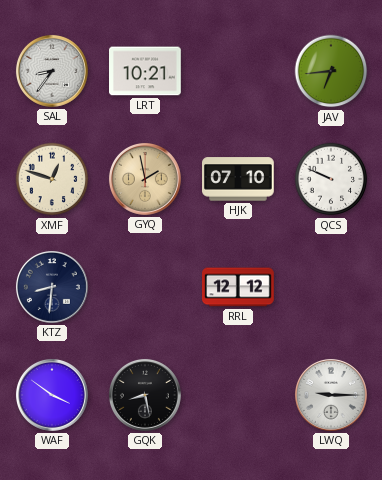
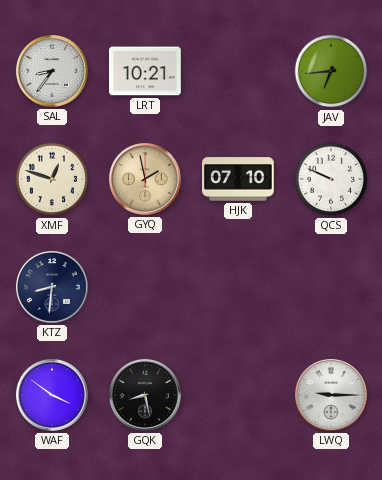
RRL: 12:12 -> none
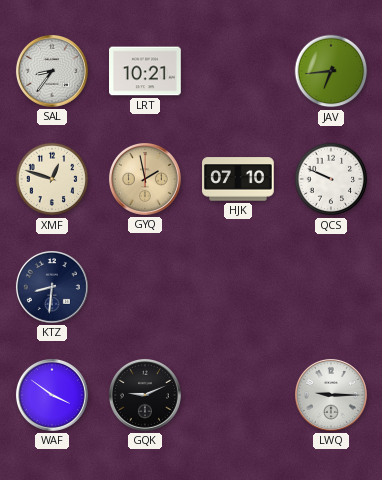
GQK: 8:28 -> 9:11
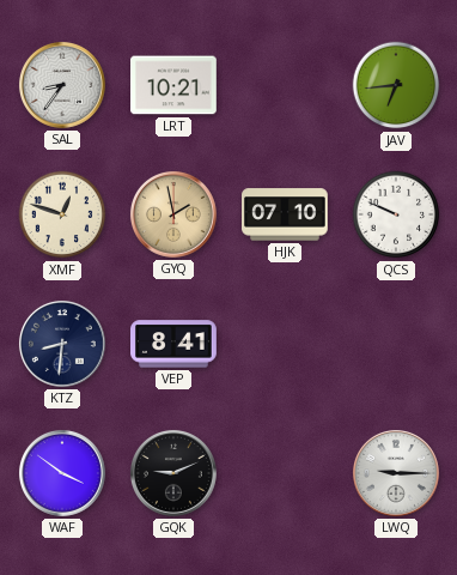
VEP: none -> 8:41
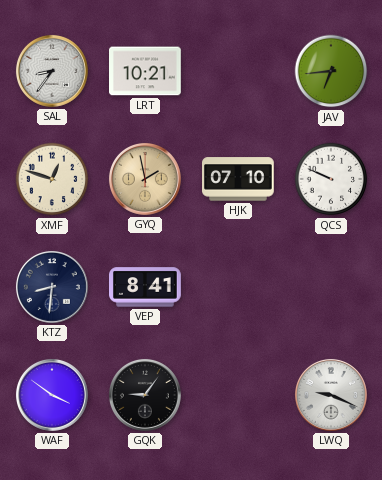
GQK: 9:11 -> 9:06
LWQ: 9:15 -> 9:19
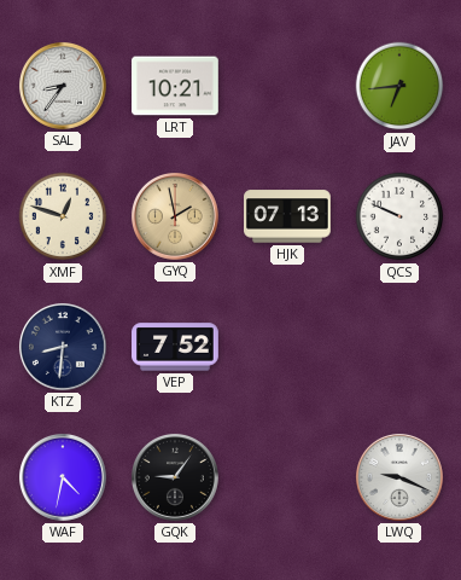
HJK: 07:10 -> 07:13
VEP: 8:41 -> 7:52
WAF: 3:51 -> 4:32
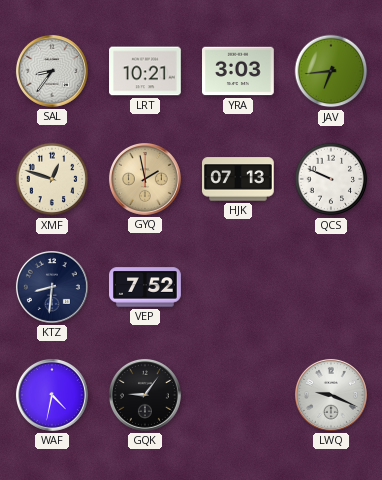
YRA: none -> 3:03
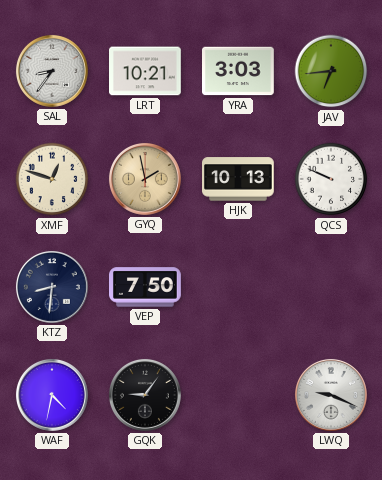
HJK: 07:13 -> 10:13
VEP: 7:52 -> 7:50
